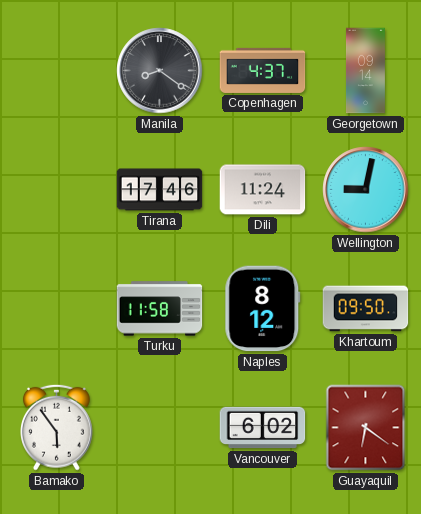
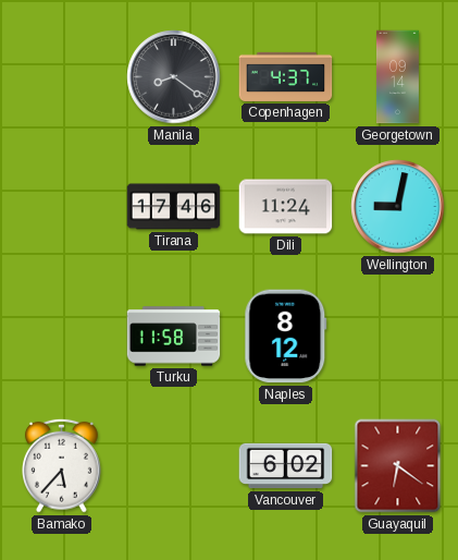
Khartoum: 09:50 -> none
Bamako: 5:54 -> 5:37
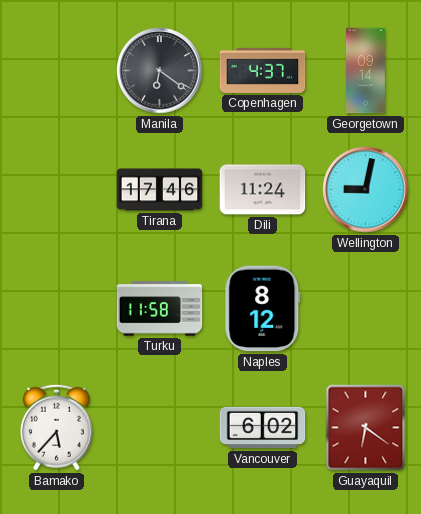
Manila: 8:21 -> 6:21
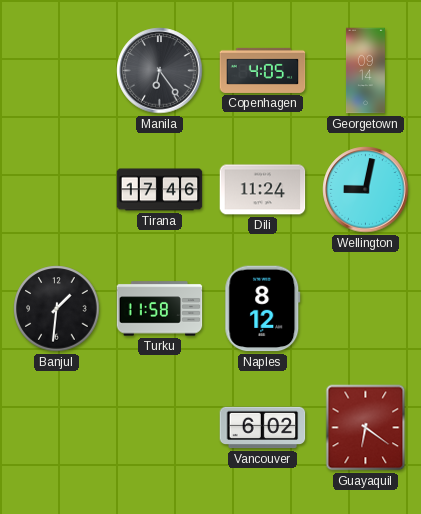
Manila: 6:21 -> 6:24
Copenhagen: 4:37 -> 4:05
Banjul: none -> 1:31
Bamako: 5:37 -> none
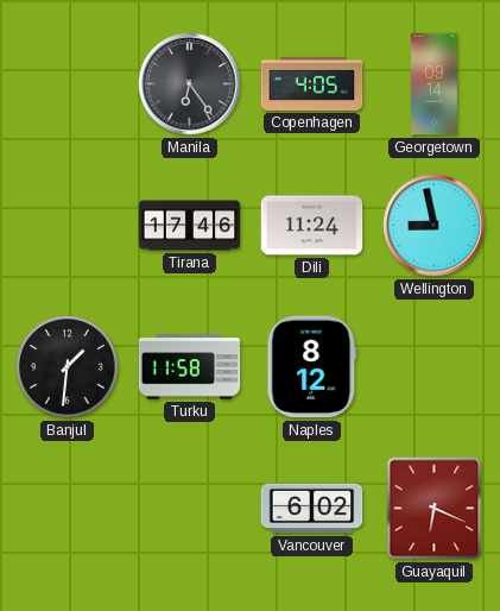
Wellington: 9:02 -> 8:58
Guayaquil: 6:21 -> 6:19
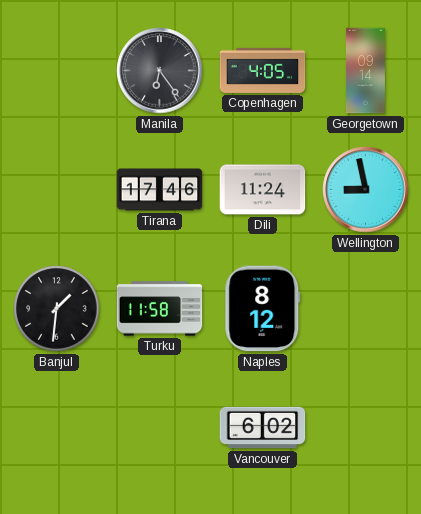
Guayaquil: 6:19 -> none
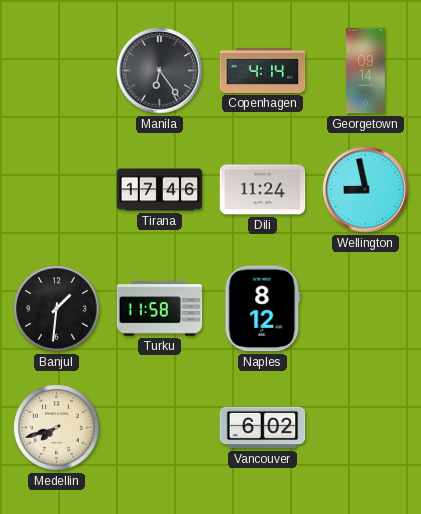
Copenhagen: 4:05 -> 4:14
Medellin: none -> 7:42
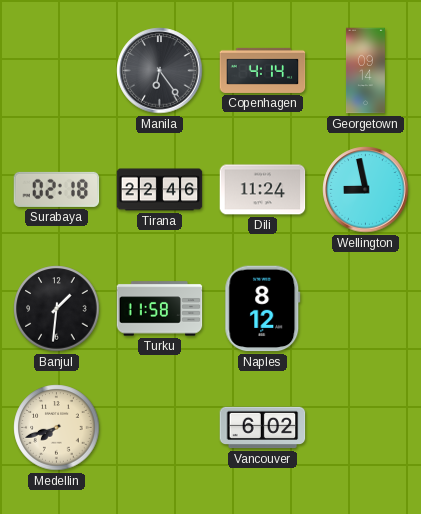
Surabaya: none -> 02:18
Tirana: 17:46 -> 22:46
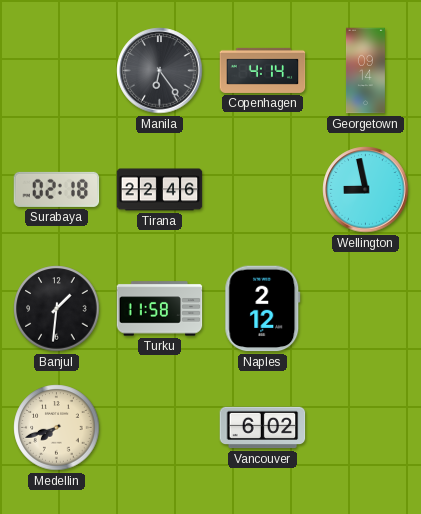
Dili: 11:24 -> none
Naples: 8:12 -> 2:12
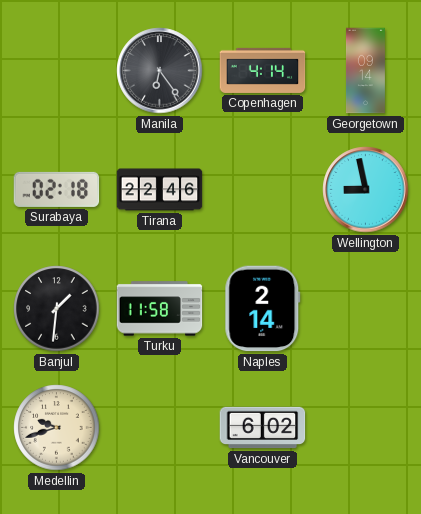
Naples: 2:12 -> 2:14
Medellin: 7:42 -> 9:42
